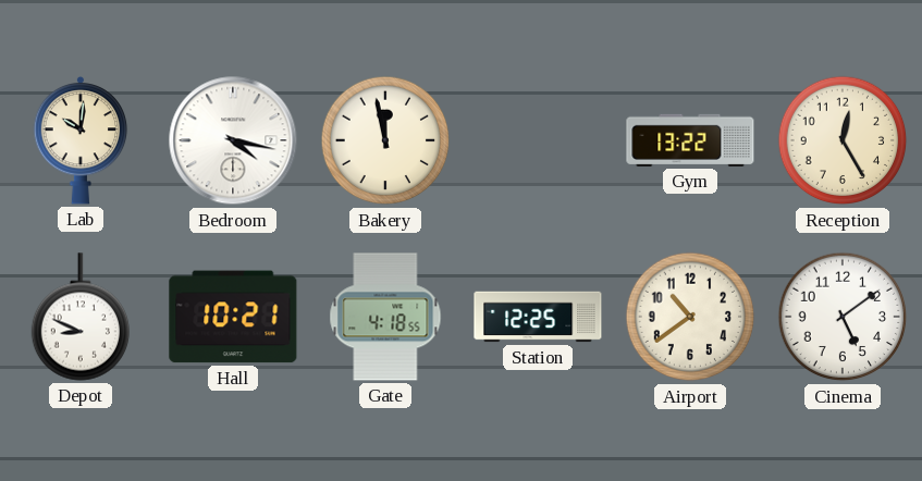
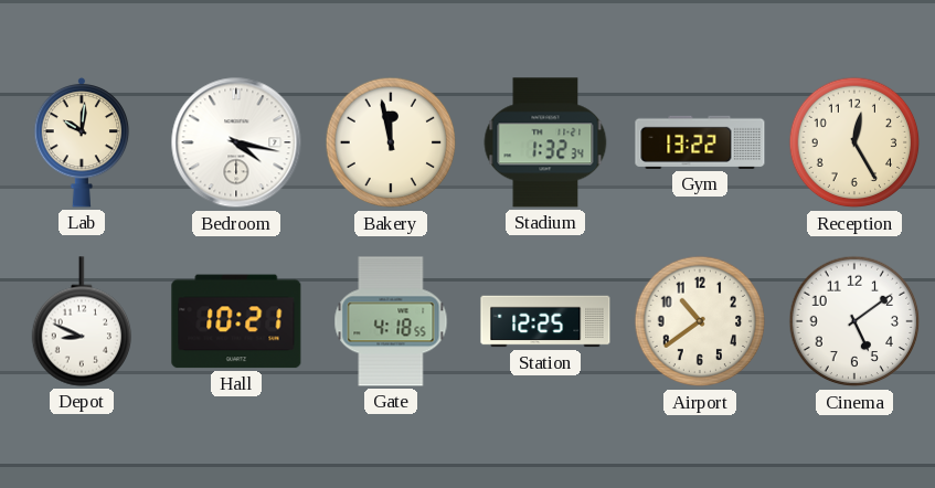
Stadium: none -> 1:32
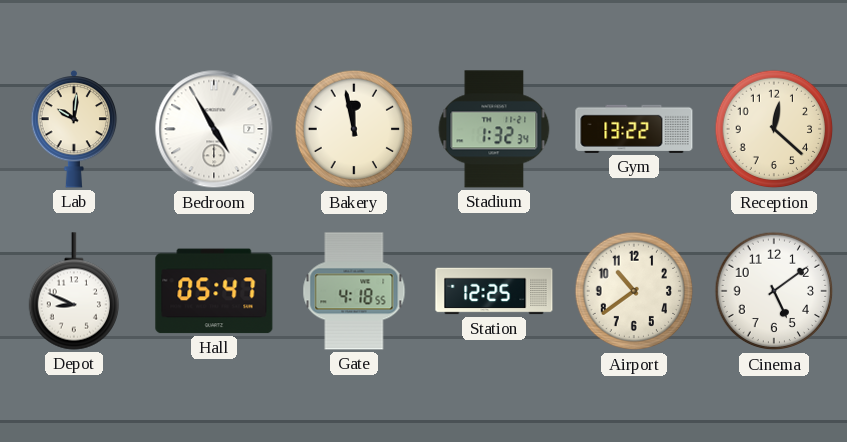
Bedroom: 4:17 -> 4:55
Reception: 12:25 -> 12:22
Hall: 10:21 -> 05:47
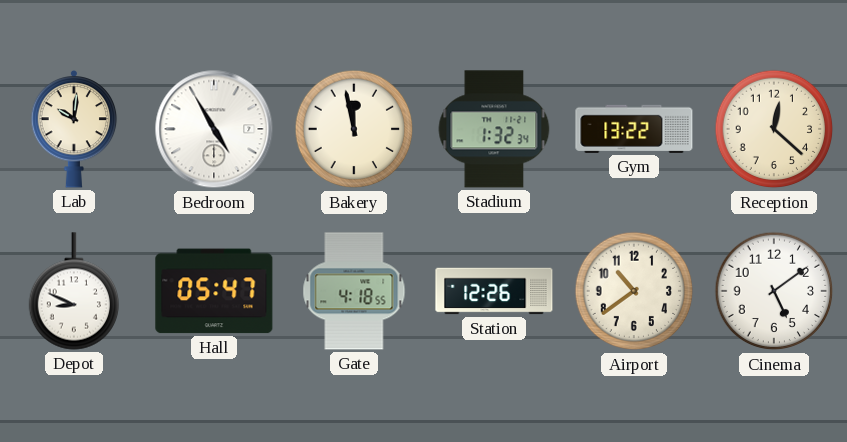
Station: 12:25 -> 12:26
